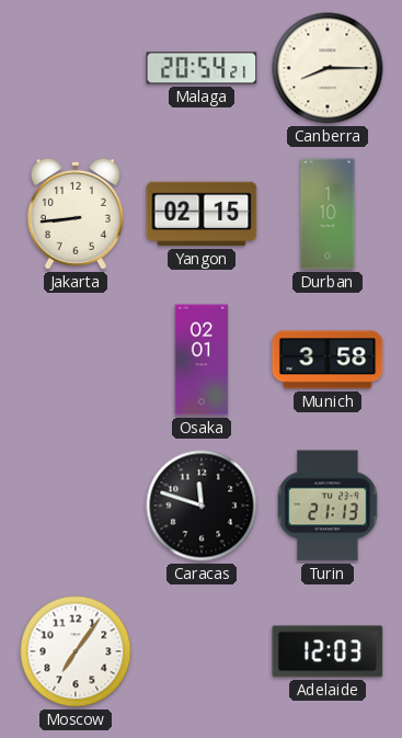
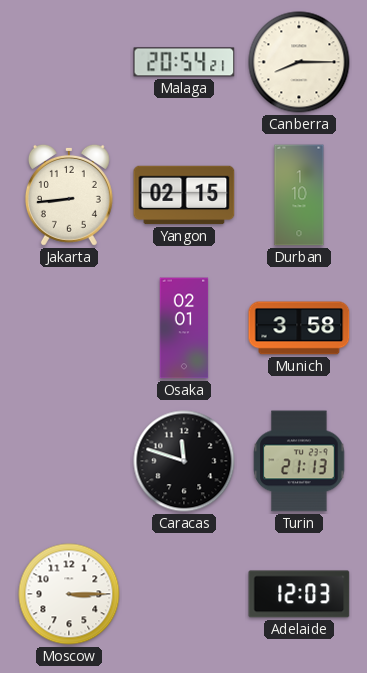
Moscow: 7:06 -> 3:15
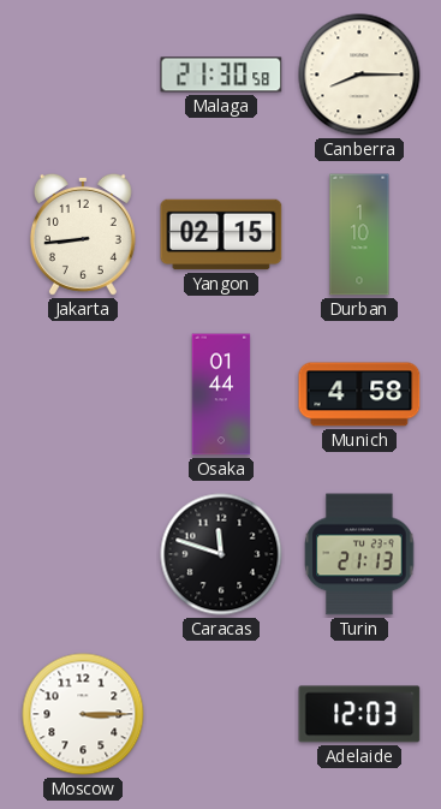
Malaga: 20:54 -> 21:30
Osaka: 02:01 -> 01:44
Munich: 3:58 -> 4:58
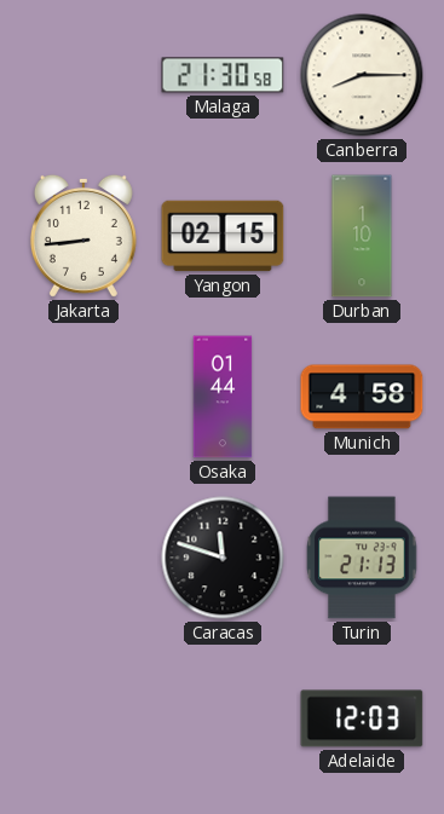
Moscow: 3:15 -> none
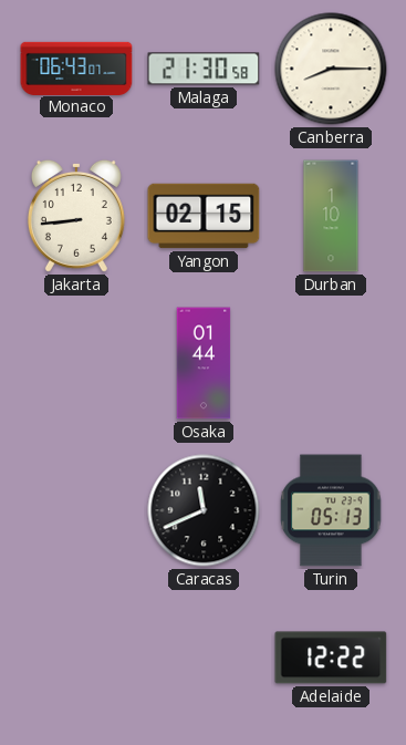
Monaco: none -> 06:43
Munich: 4:58 -> none
Caracas: 11:48 -> 11:41
Turin: 21:13 -> 05:13
Adelaide: 12:03 -> 12:22
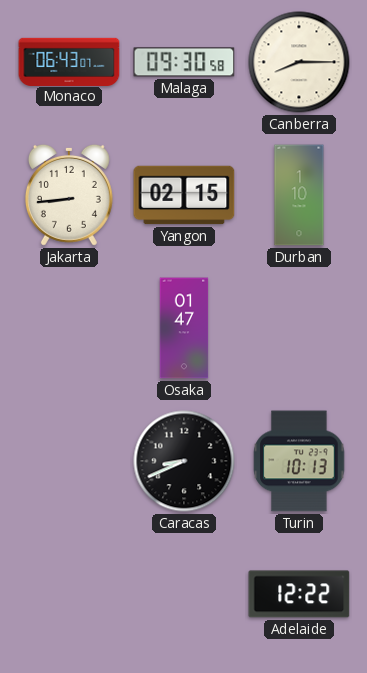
Malaga: 21:30 -> 09:30
Osaka: 01:44 -> 01:47
Caracas: 11:41 -> 8:41
Turin: 05:13 -> 10:13
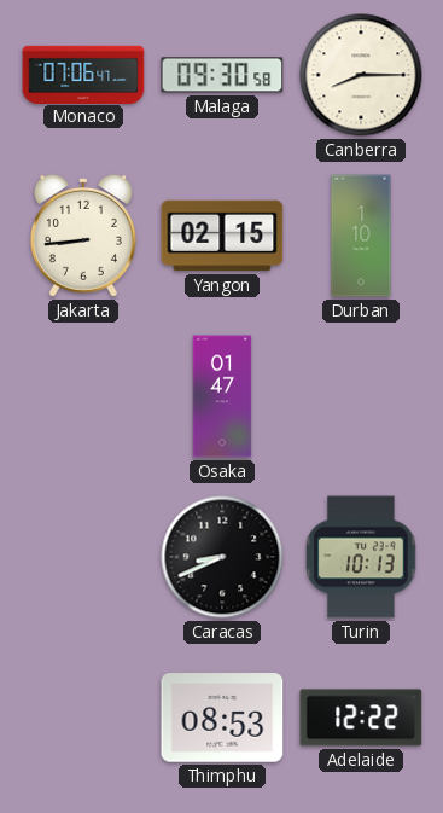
Monaco: 06:43 -> 07:06
Thimphu: none -> 08:53
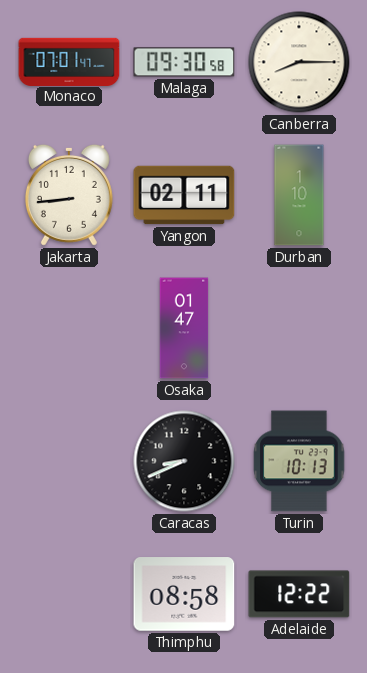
Monaco: 07:06 -> 07:01
Yangon: 02:15 -> 02:11
Thimphu: 08:53 -> 08:58
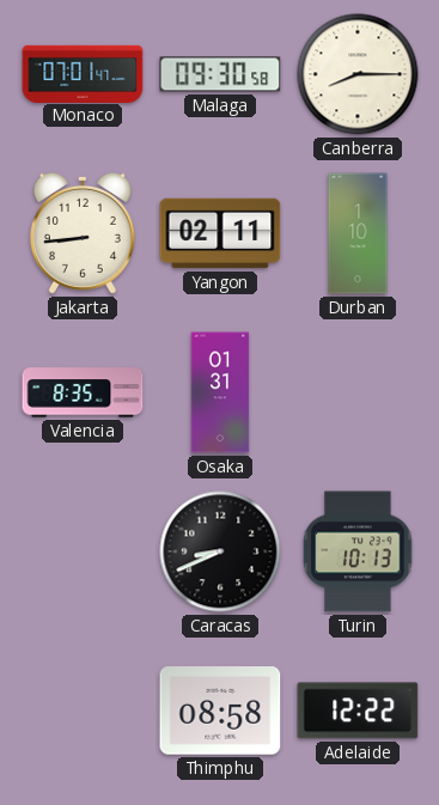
Valencia: none -> 8:35
Osaka: 01:47 -> 01:31
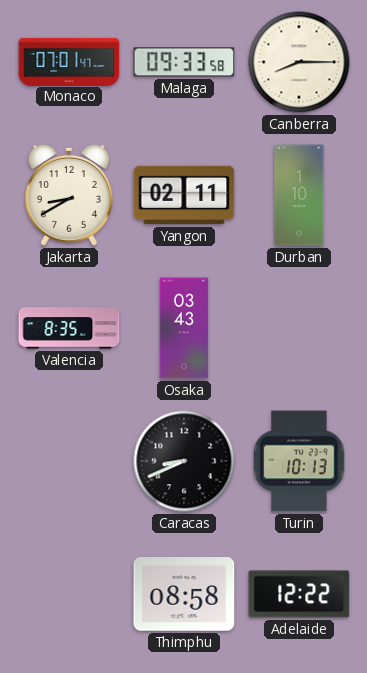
Malaga: 09:30 -> 09:33
Jakarta: 8:44 -> 8:40
Osaka: 01:31 -> 03:43
